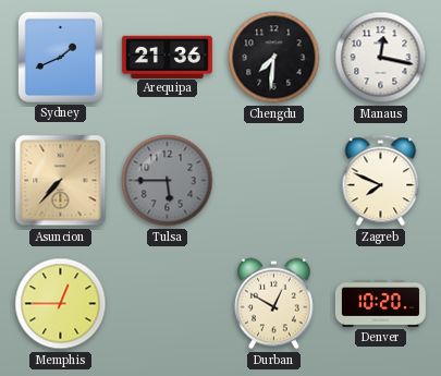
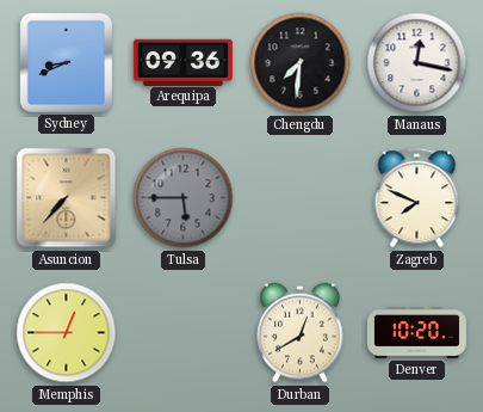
Sydney: 1:41 -> 8:41
Arequipa: 21:36 -> 09:36
Durban: 12:50 -> 12:40
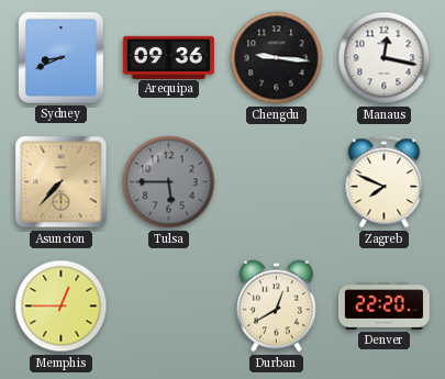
Chengdu: 7:31 -> 9:16
Denver: 10:20 -> 22:20
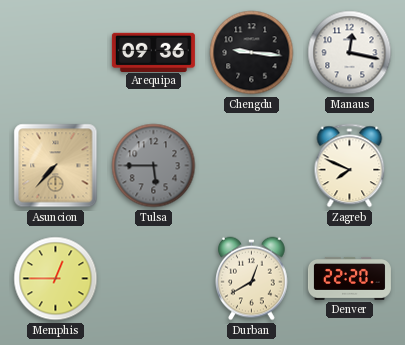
Sydney: 8:41 -> none
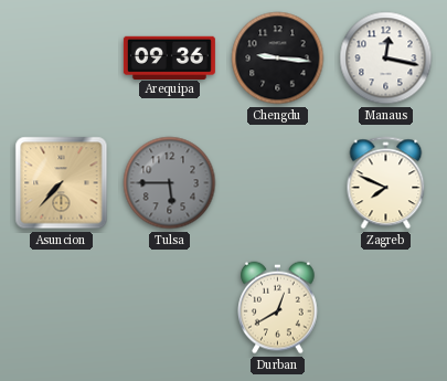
Memphis: 12:45 -> none
Denver: 22:20 -> none
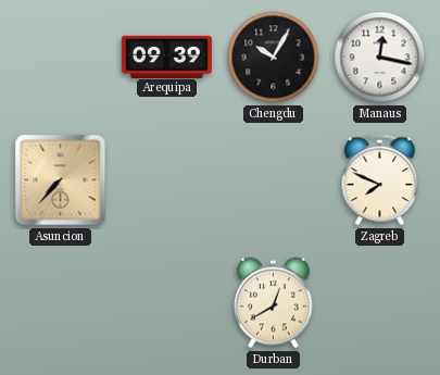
Arequipa: 09:36 -> 09:39
Chengdu: 9:16 -> 10:05
Tulsa: 5:45 -> none
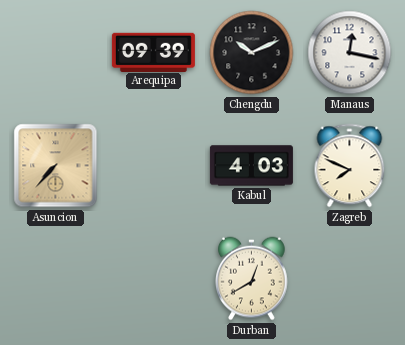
Chengdu: 10:05 -> 10:11
Kabul: none -> 4:03
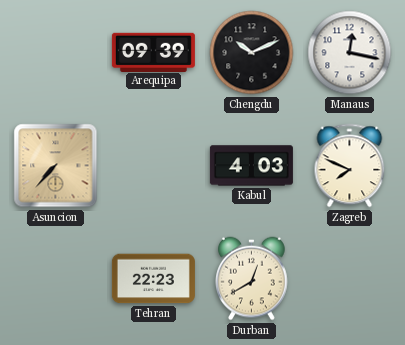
Tehran: none -> 22:23
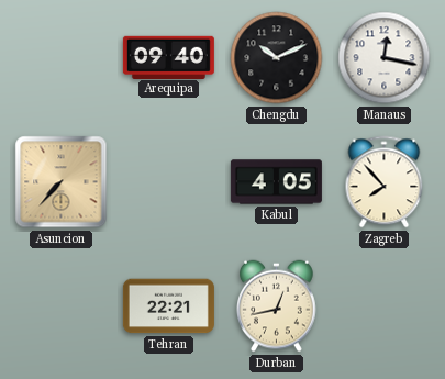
Arequipa: 09:39 -> 09:40
Kabul: 4:03 -> 4:05
Zagreb: 7:49 -> 7:53
Tehran: 22:23 -> 22:21
Durban: 12:40 -> 12:43
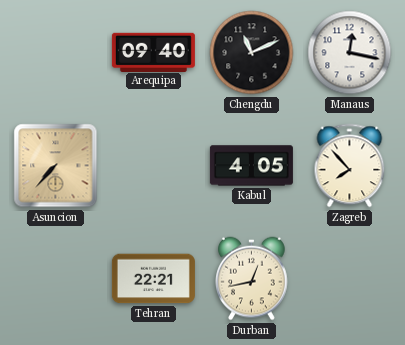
Chengdu: 10:11 -> 11:11
